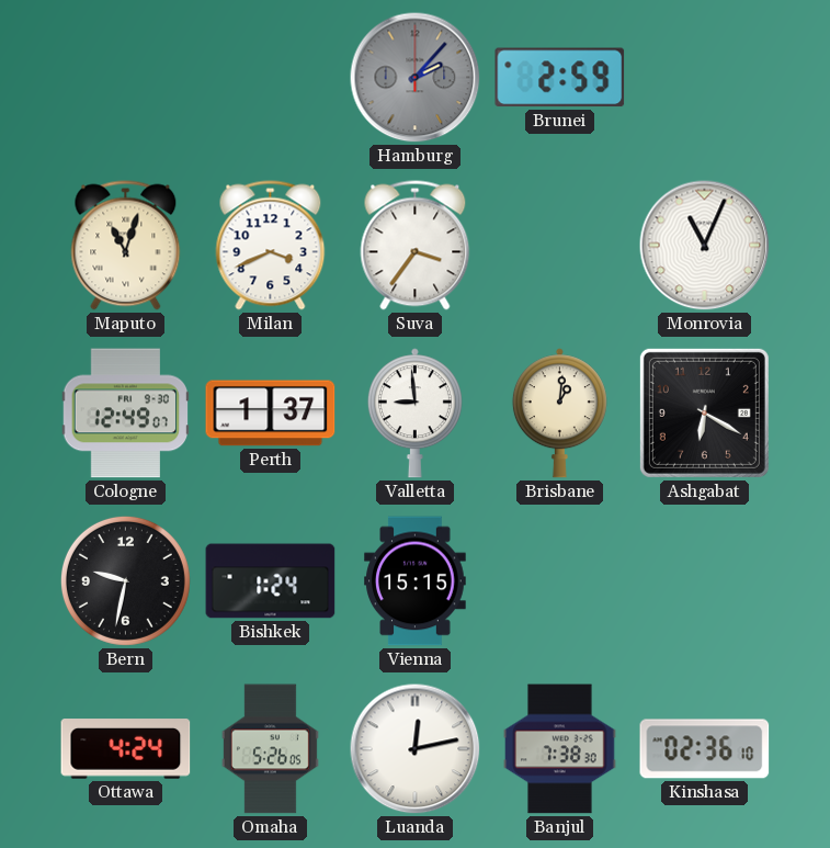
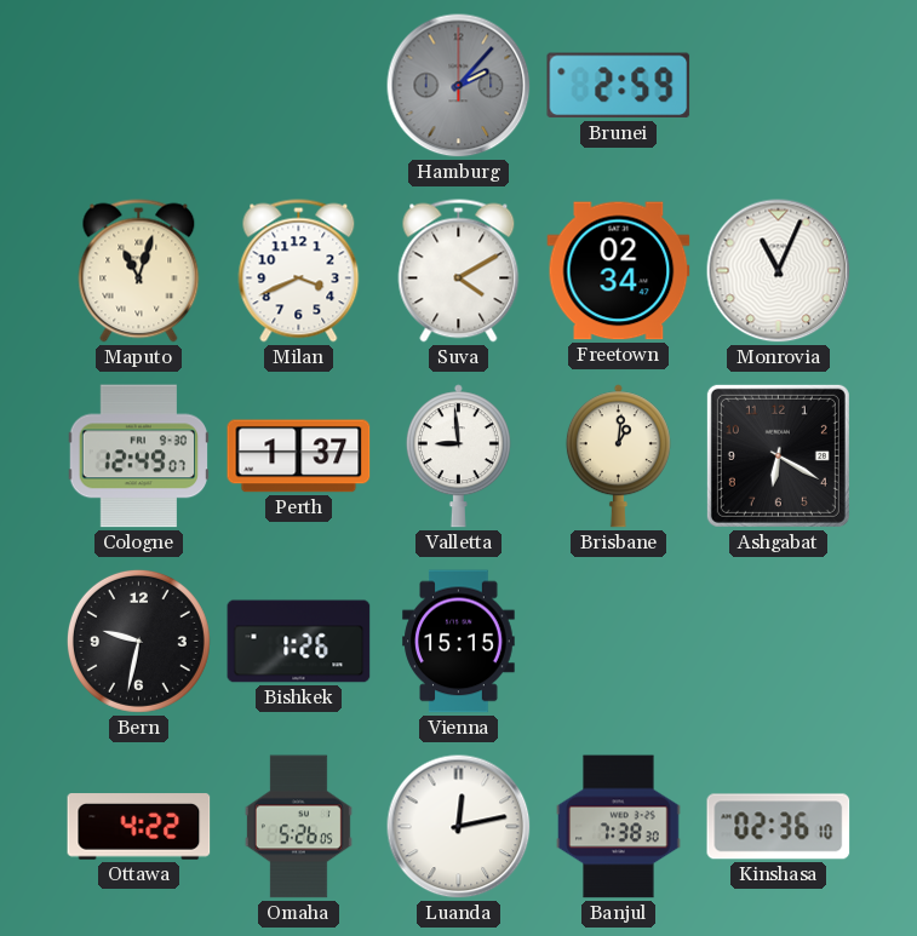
Suva: 3:36 -> 4:10
Freetown: none -> 02:34
Bishkek: 1:24 -> 1:26
Ottawa: 4:24 -> 4:22
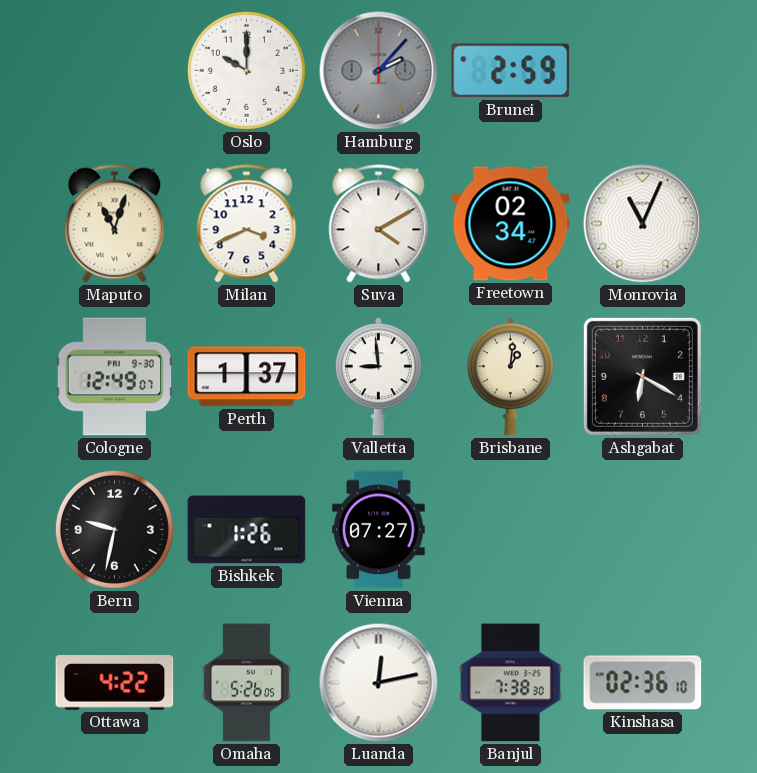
Oslo: none -> 10:00
Vienna: 15:15 -> 07:27
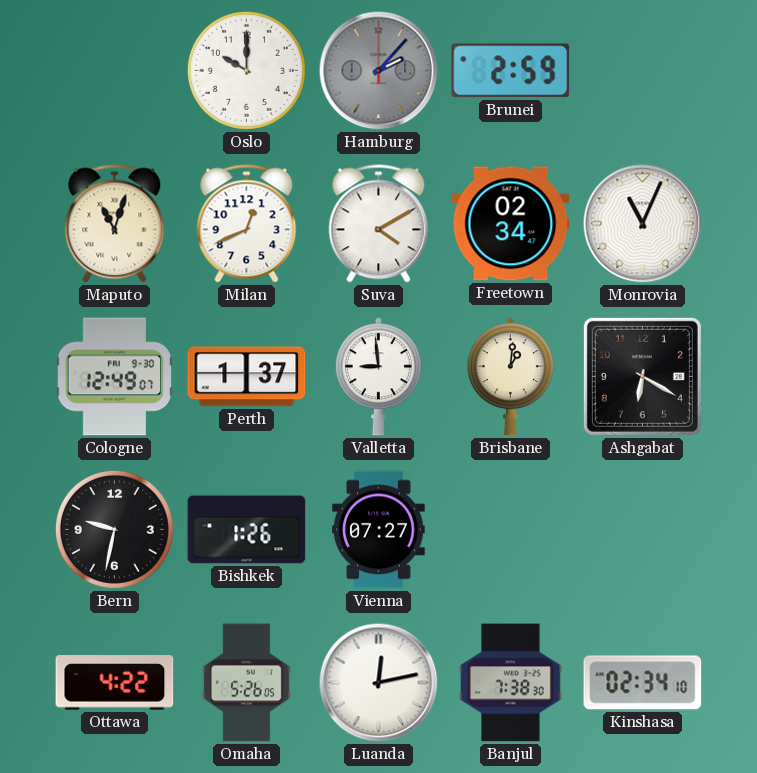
Milan: 3:41 -> 12:41
Kinshasa: 02:36 -> 02:34
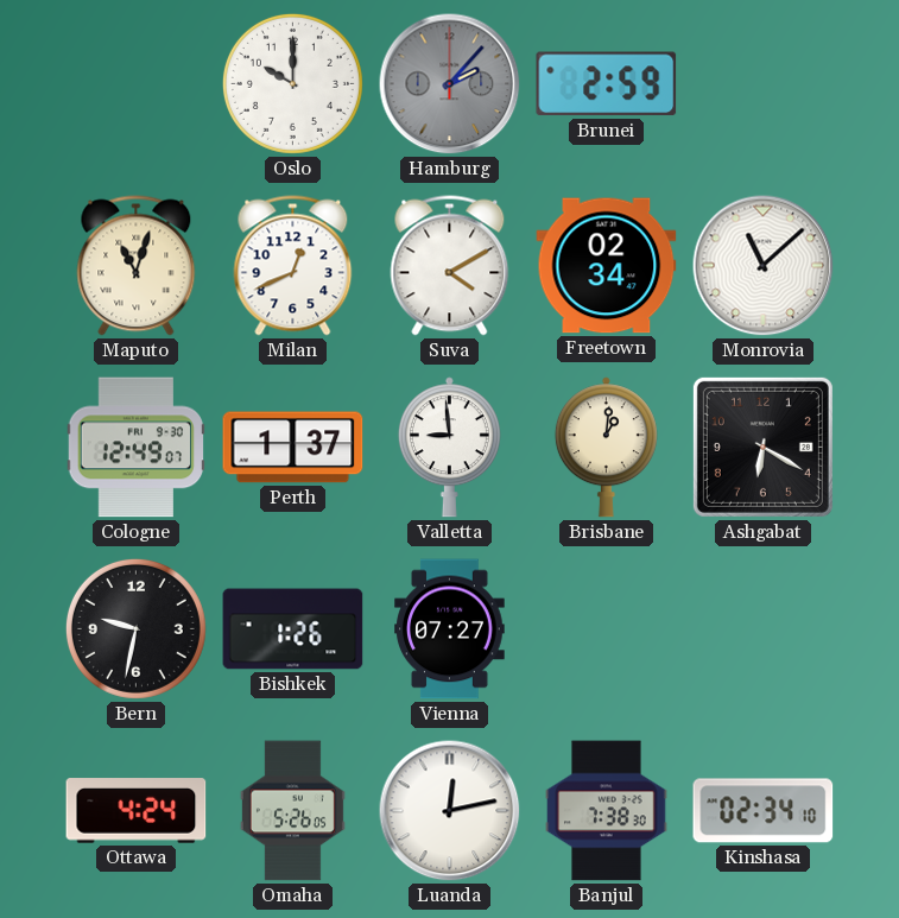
Monrovia: 11:04 -> 11:08
Ottawa: 4:22 -> 4:24
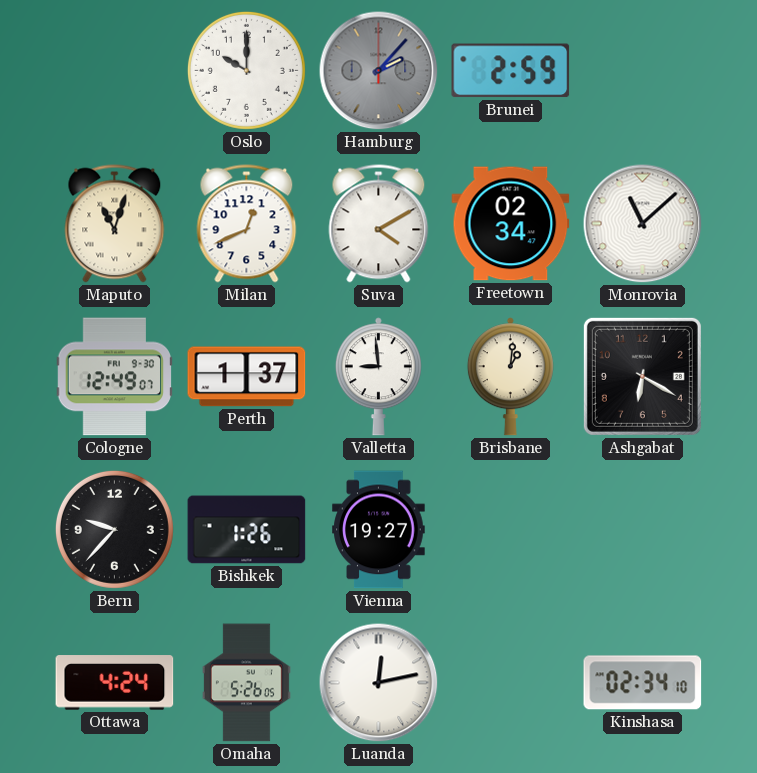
Bern: 9:32 -> 9:37
Vienna: 07:27 -> 19:27
Banjul: 7:38 -> none
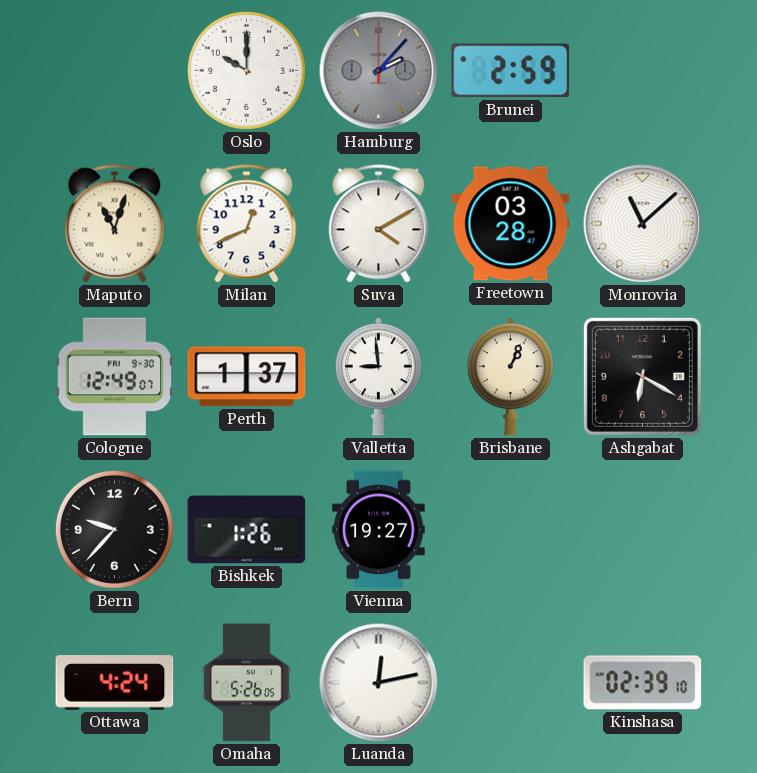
Freetown: 02:34 -> 03:28
Brisbane: 1:01 -> 1:04
Kinshasa: 02:34 -> 02:39
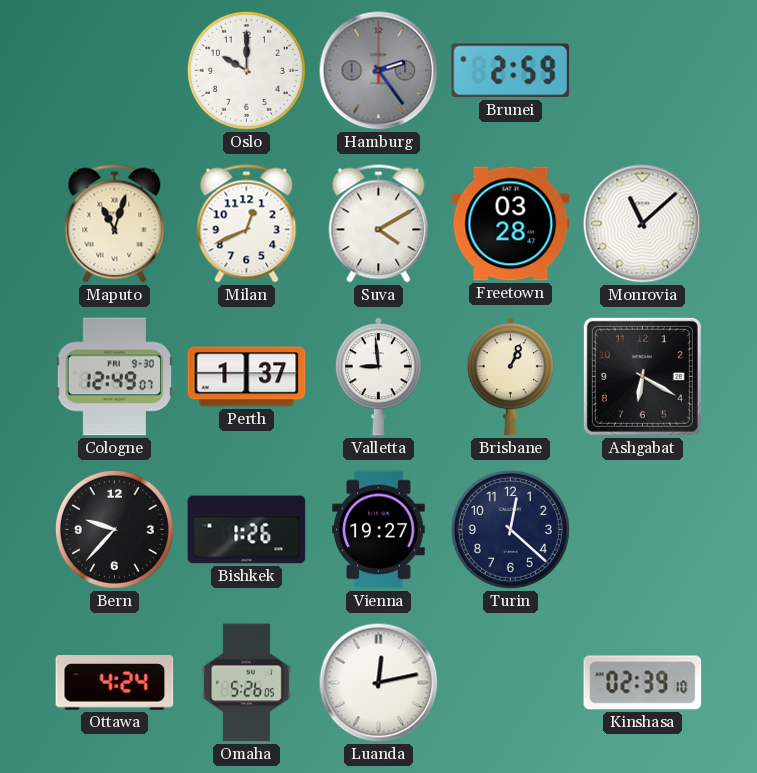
Hamburg: 2:07 -> 2:24
Turin: none -> 12:22
